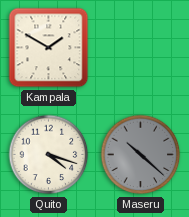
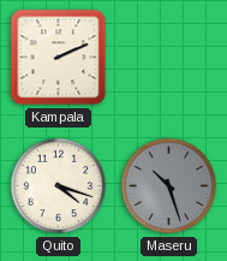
Kampala: 1:50 -> 2:11
Maseru: 10:22 -> 10:27
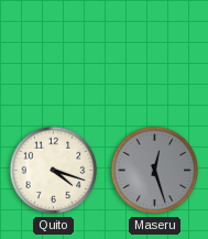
Kampala: 2:11 -> none
Maseru: 10:27 -> 12:27
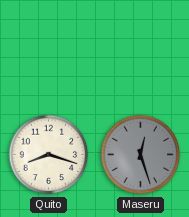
Quito: 4:18 -> 8:18
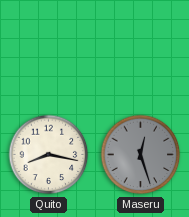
Quito: 8:18 -> 8:17
